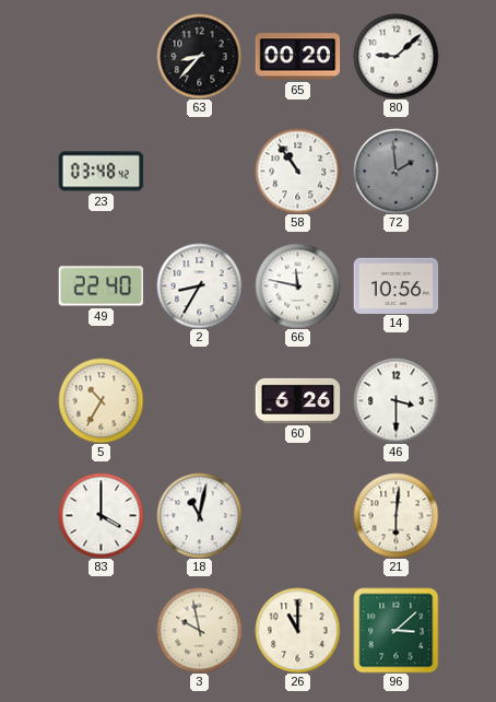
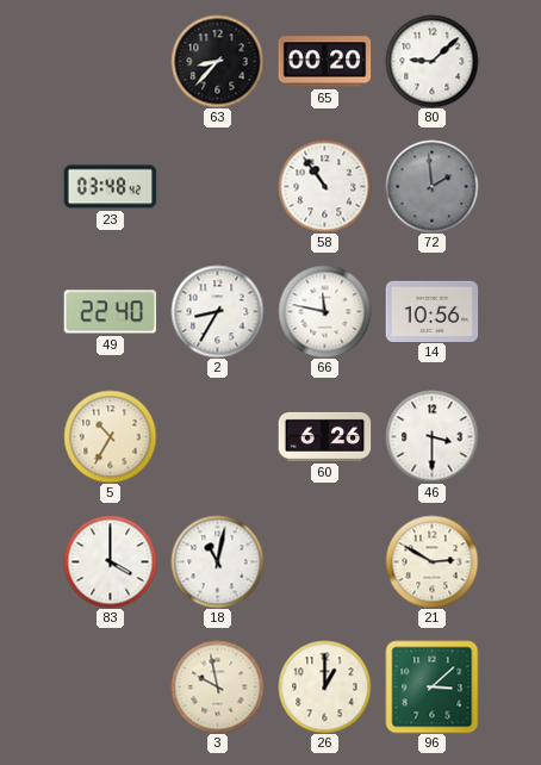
21: 6:01 -> 2:50
26: 11:00 -> 1:00
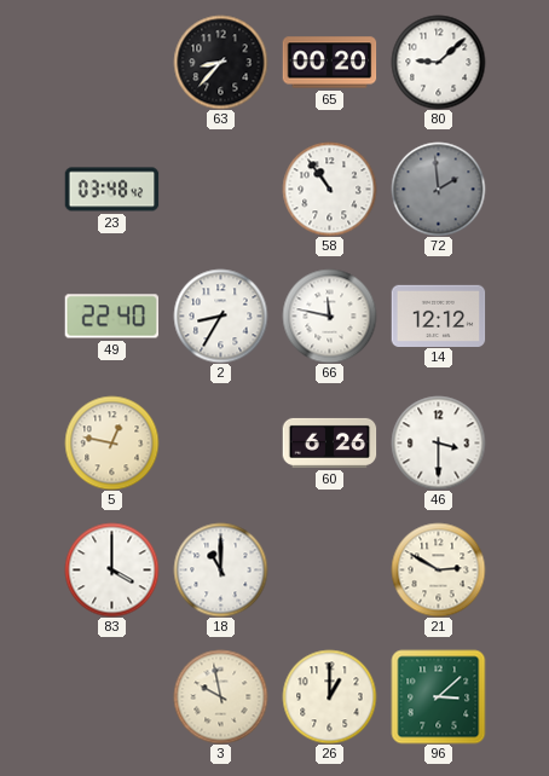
14: 10:56 -> 12:12
5: 10:35 -> 12:47
18: 11:02 -> 11:00
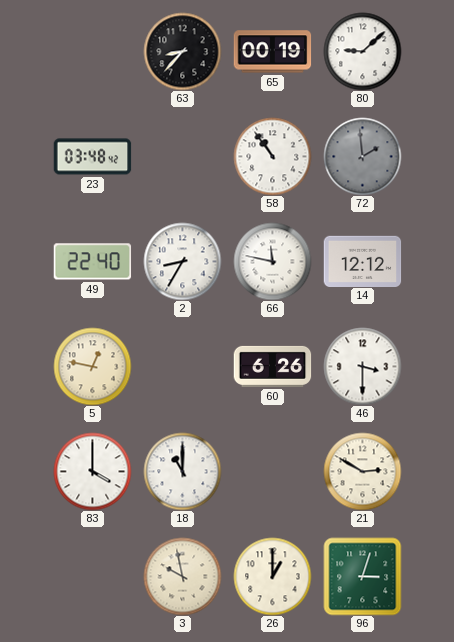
65: 00:20 -> 00:19
96: 3:08 -> 3:03
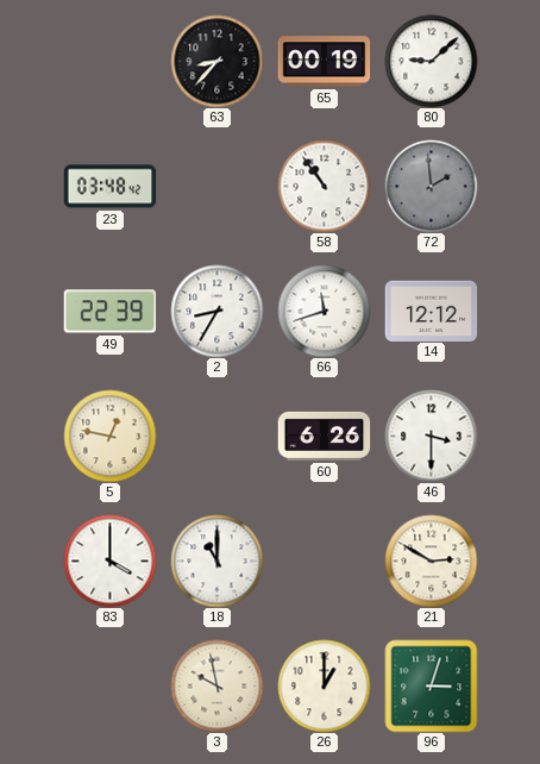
49: 22:40 -> 22:39
66: 11:47 -> 11:42
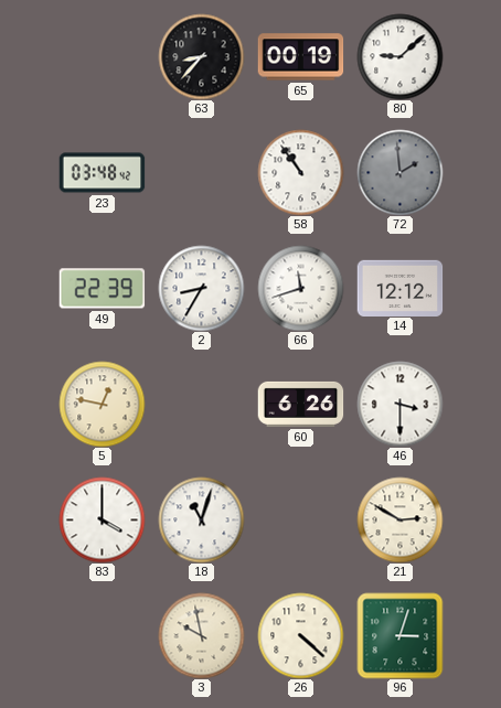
18: 11:00 -> 11:03
26: 1:00 -> 4:22
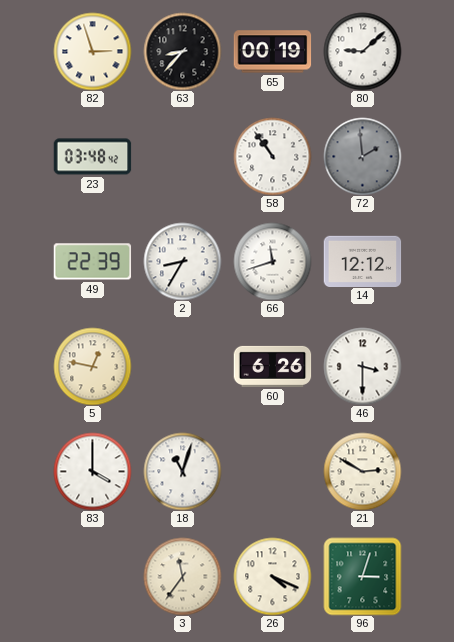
82: none -> 2:57
3: 9:58 -> 11:36
26: 4:22 -> 4:19
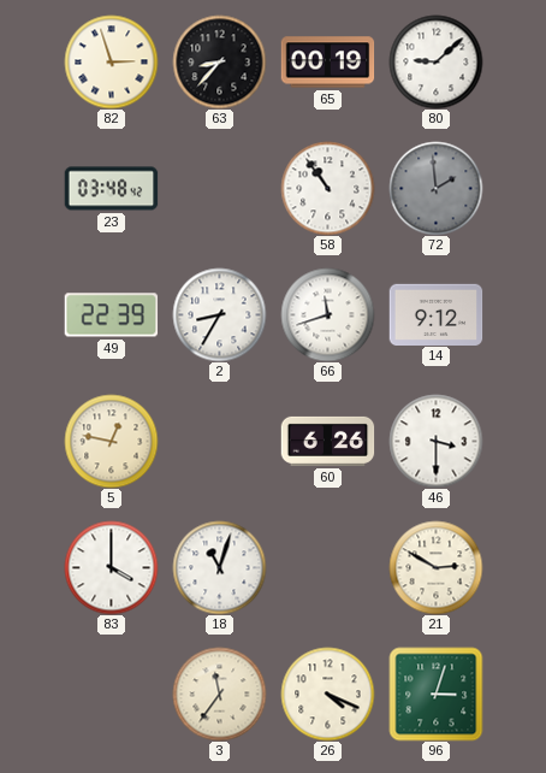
14: 12:12 -> 9:12
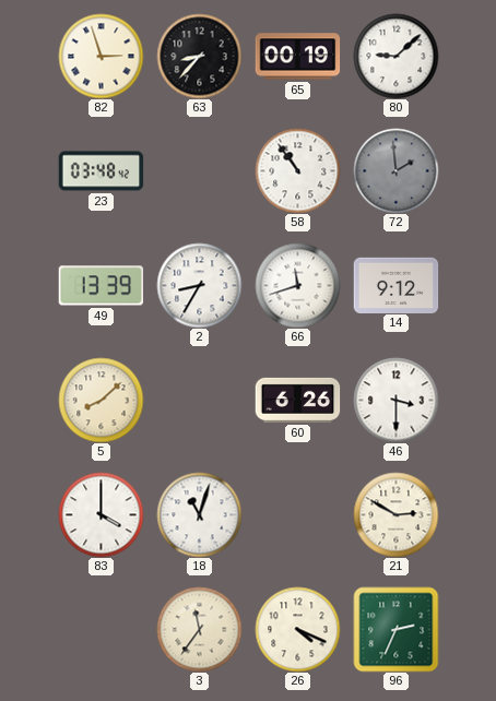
49: 22:39 -> 13:39
5: 12:47 -> 8:08
96: 3:03 -> 2:34
